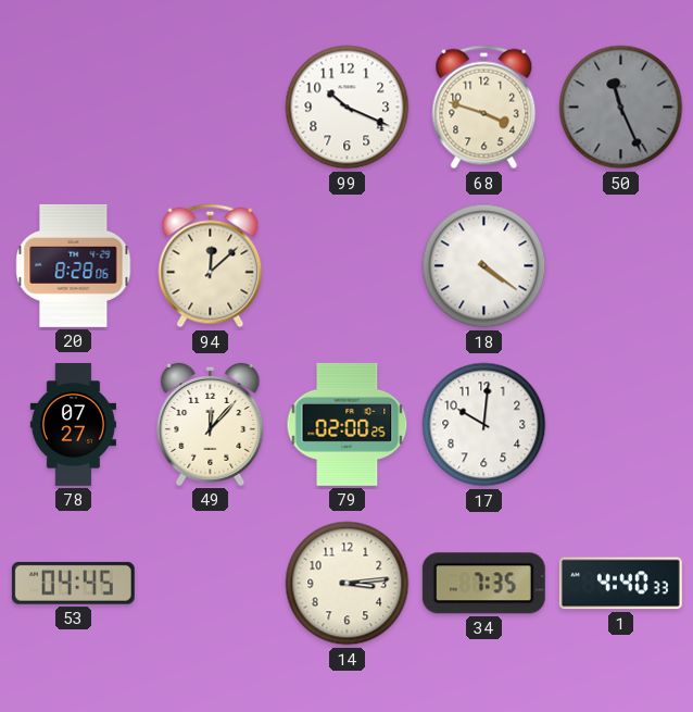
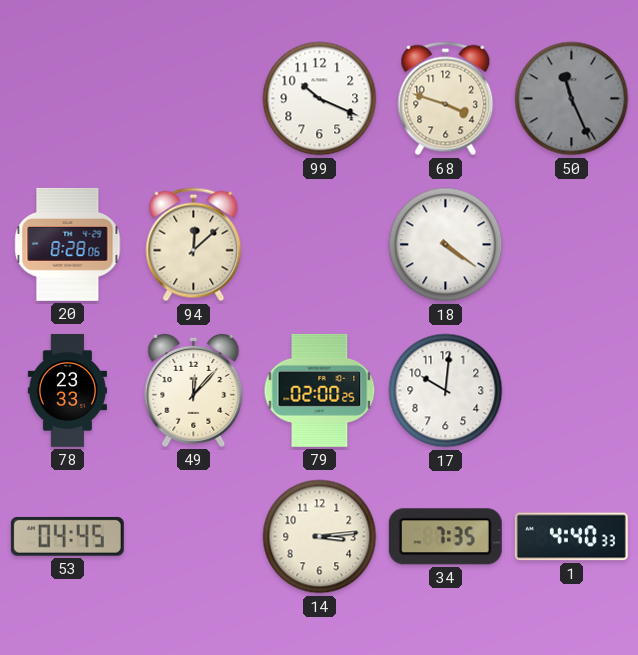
78: 07:27 -> 23:33
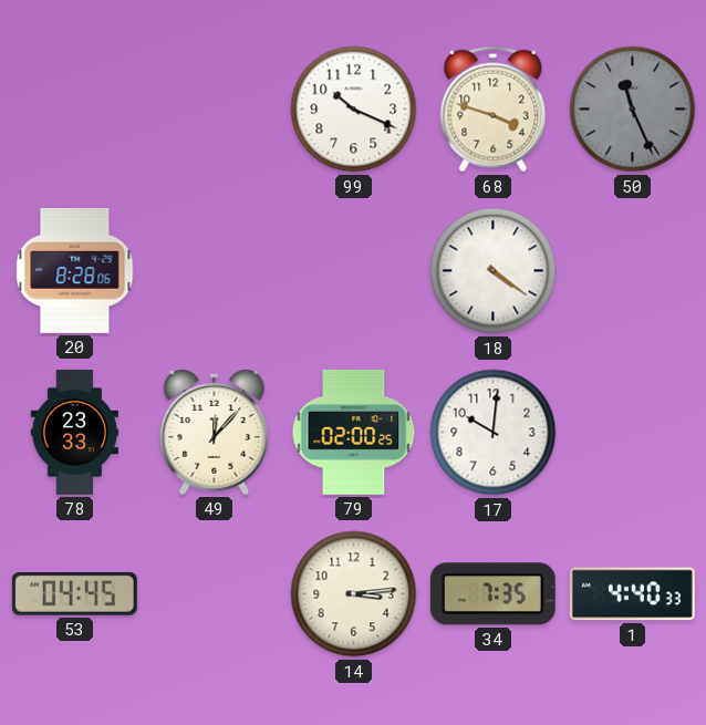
94: 12:08 -> none
